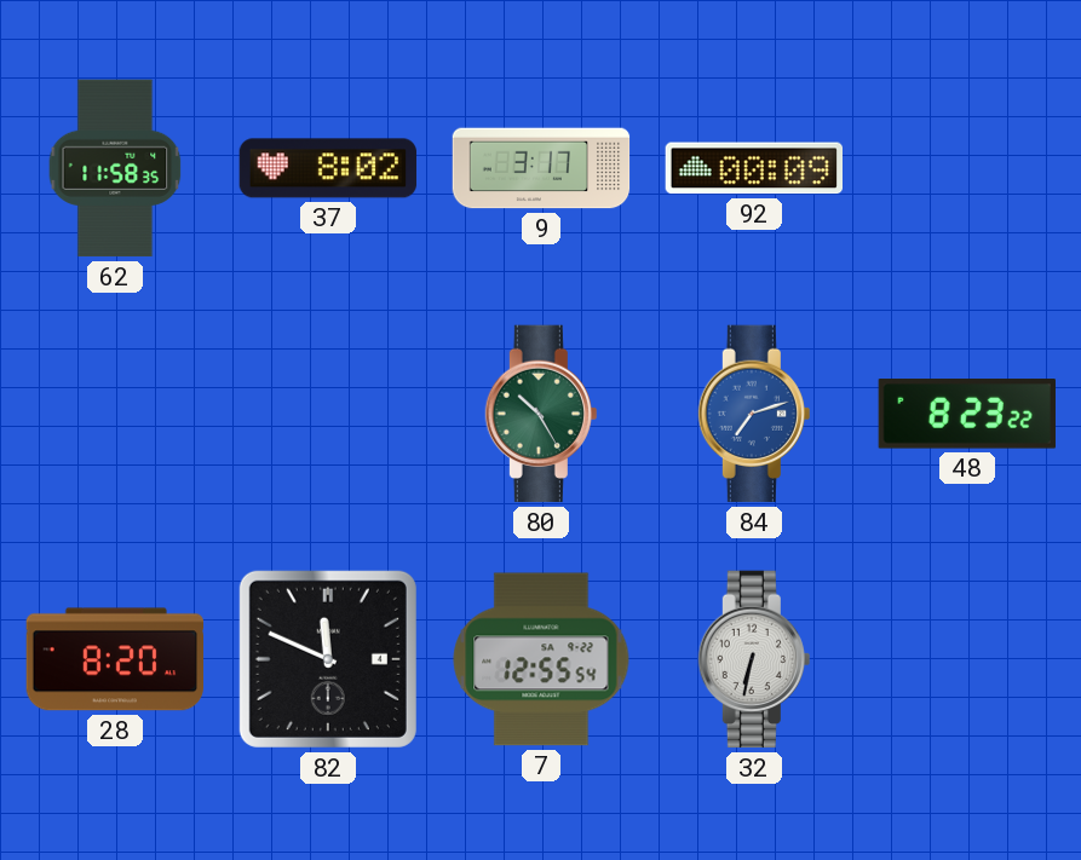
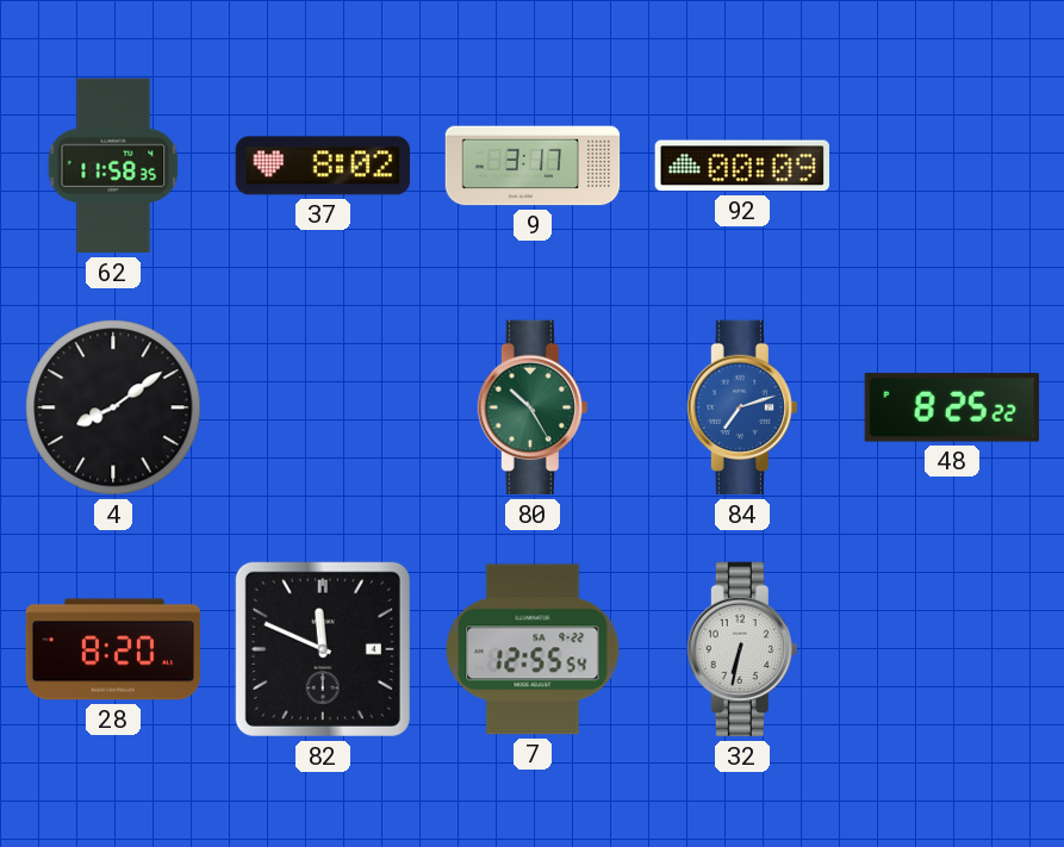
4: none -> 8:09
48: 8:23 -> 8:25
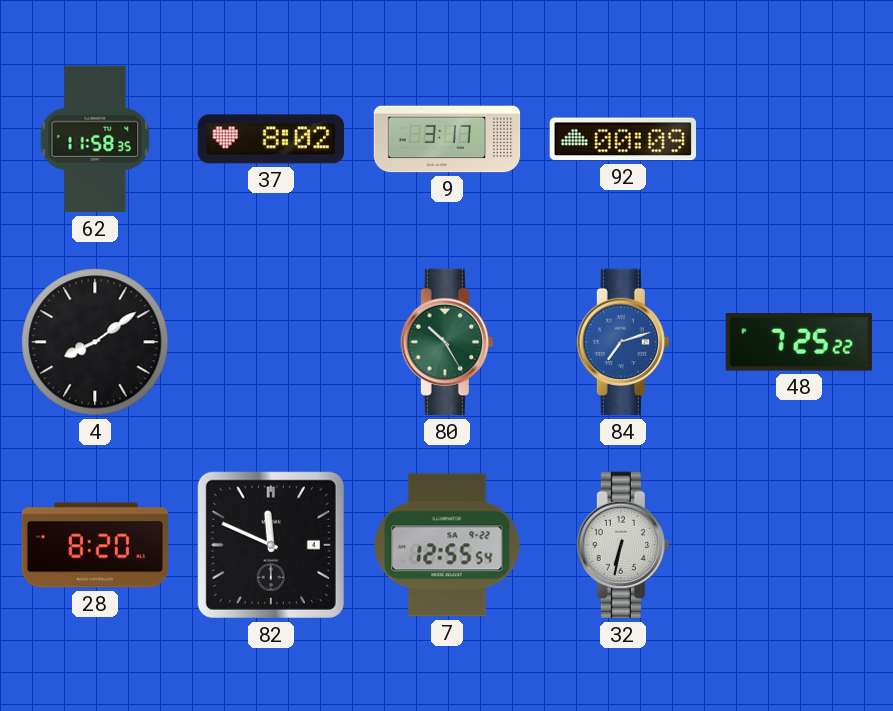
48: 8:25 -> 7:25
